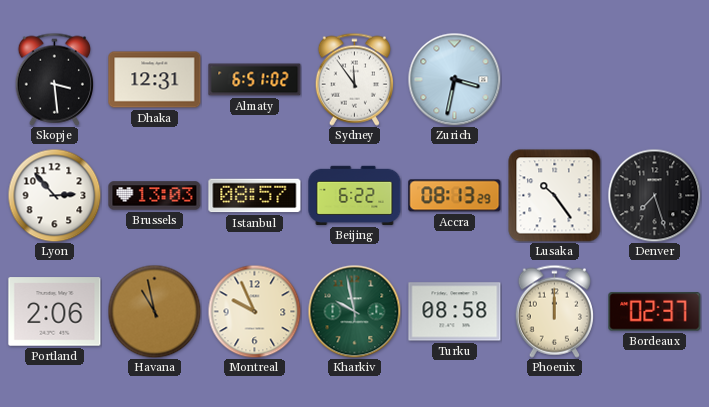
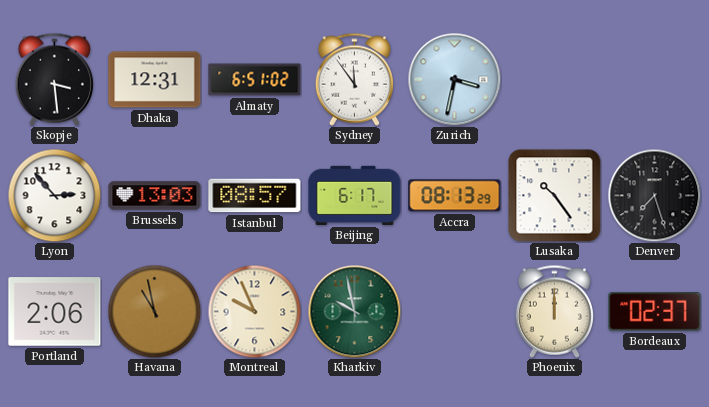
Beijing: 6:22 -> 6:17
Turku: 08:58 -> none
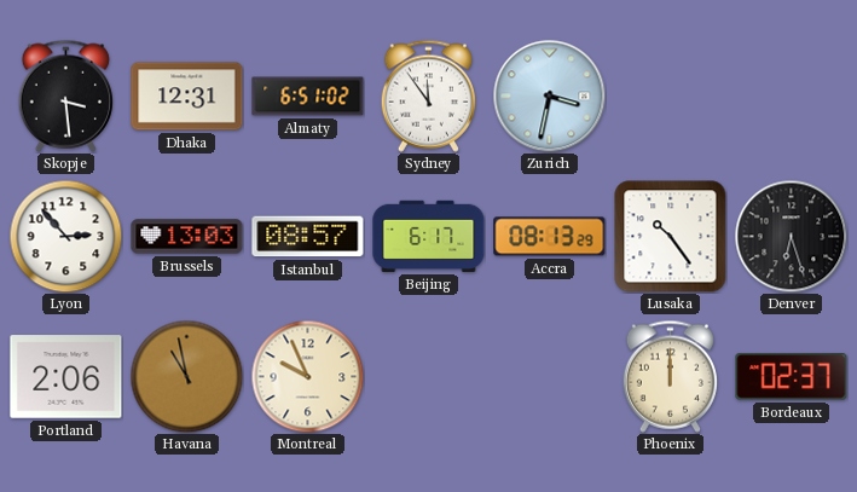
Denver: 7:27 -> 6:27
Kharkiv: 9:58 -> none
